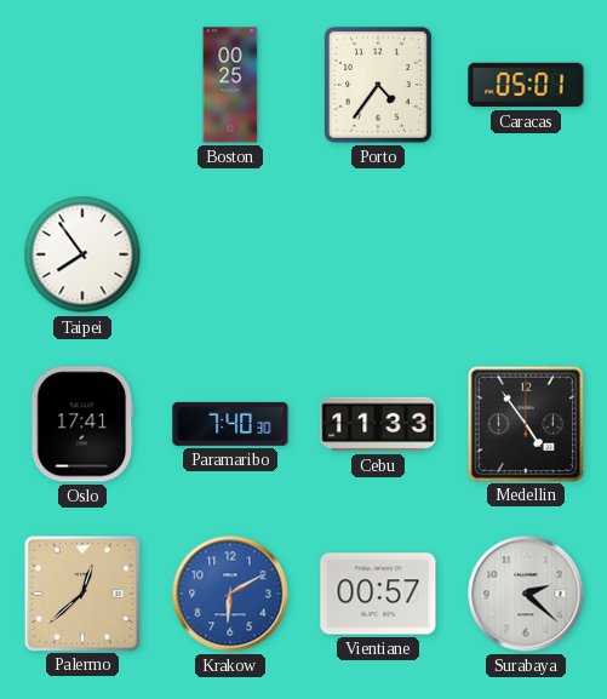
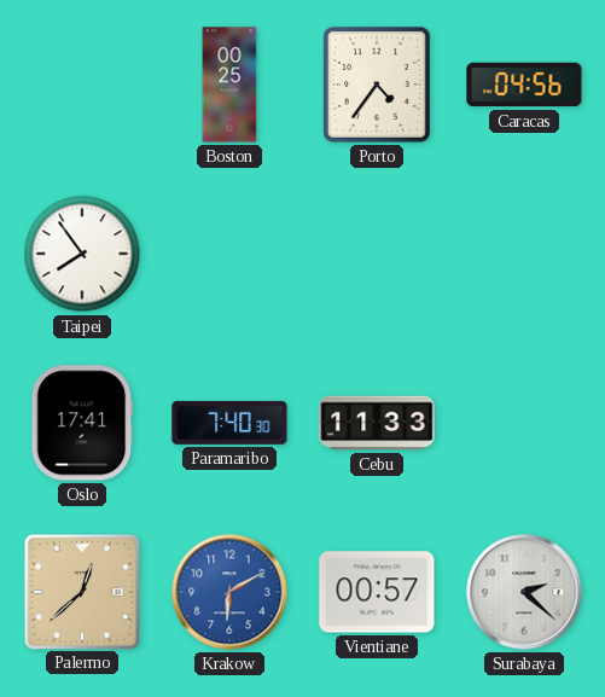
Caracas: 05:01 -> 04:56
Medellin: 4:54 -> none
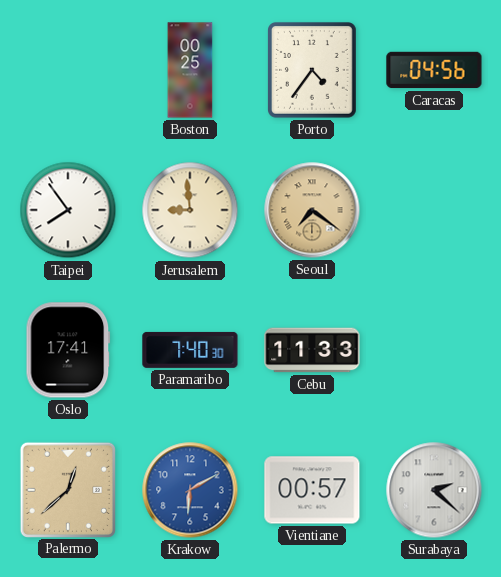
Jerusalem: none -> 8:59
Seoul: none -> 7:21
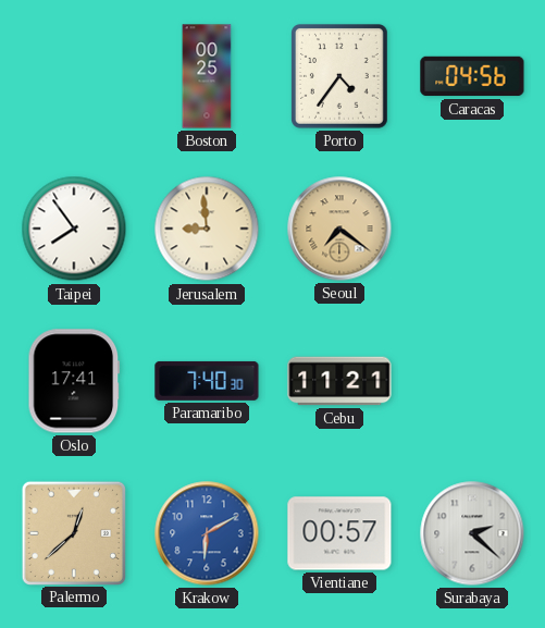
Cebu: 11:33 -> 11:21
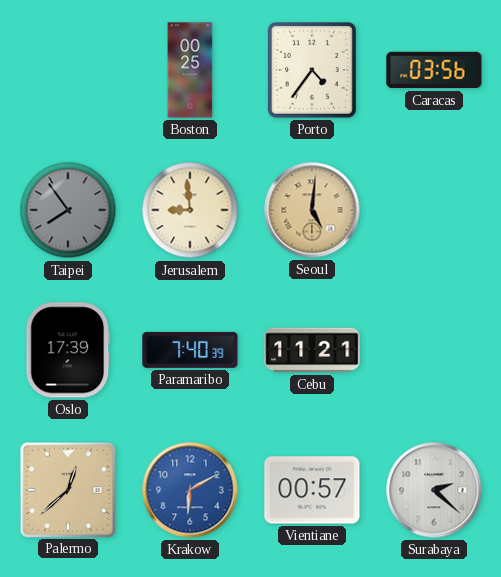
Caracas: 04:56 -> 03:56
Taipei dial: white -> grey
Seoul: 7:21 -> 5:01
Oslo: 17:41 -> 17:39
Paramaribo: 7:40:30 -> 7:40:39
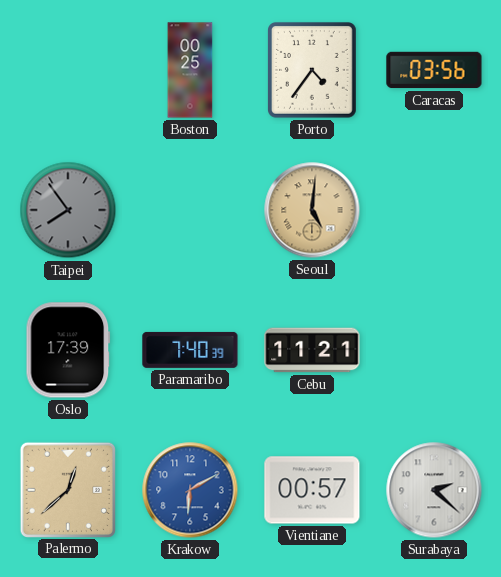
Jerusalem: 8:59 -> none
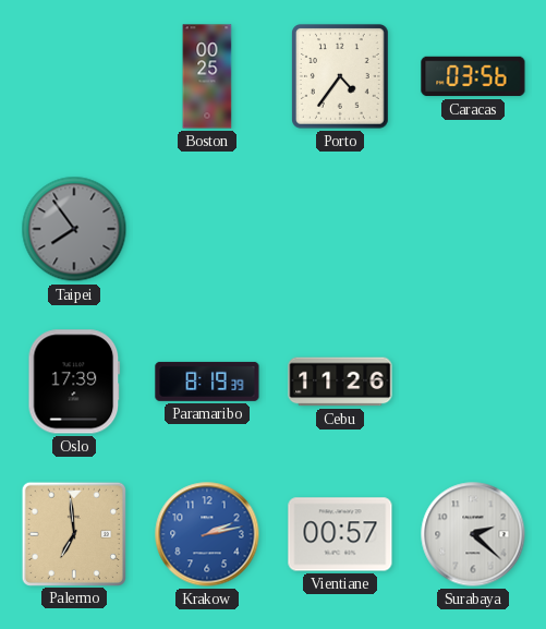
Seoul: 5:01 -> none
Paramaribo: 7:40 -> 8:19
Cebu: 11:21 -> 11:26
Palermo: 12:38 -> 6:59
Krakow: 6:10 -> 2:13
